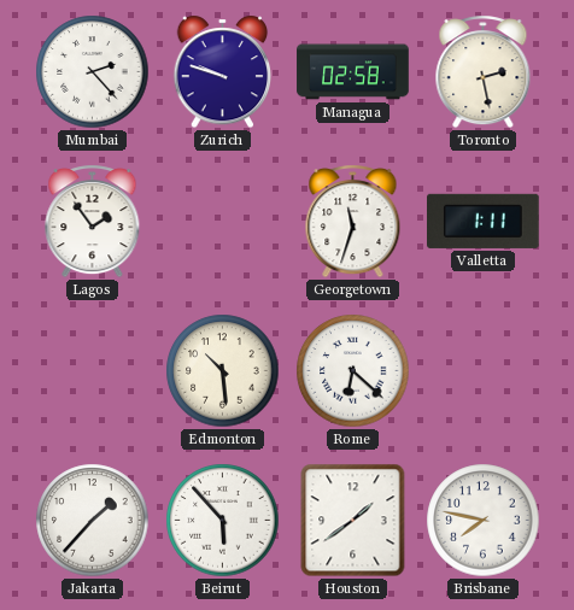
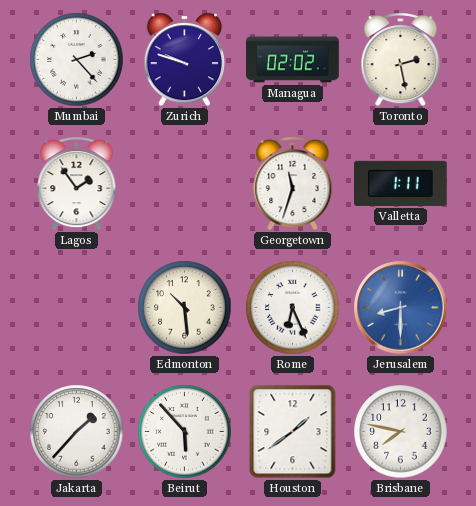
Managua: 02:58 -> 02:02
Rome: 6:22 -> 6:26
Jerusalem: none -> 8:30
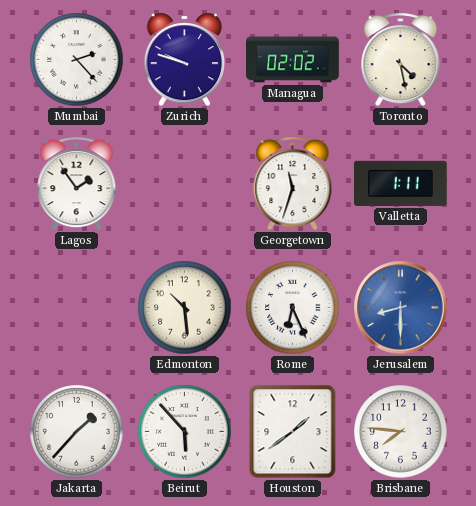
Toronto: 2:28 -> 4:28
Brisbane: 7:47 -> 7:46
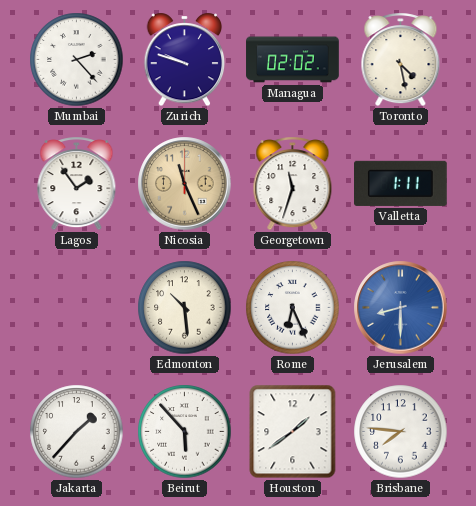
Nicosia: none -> 11:26
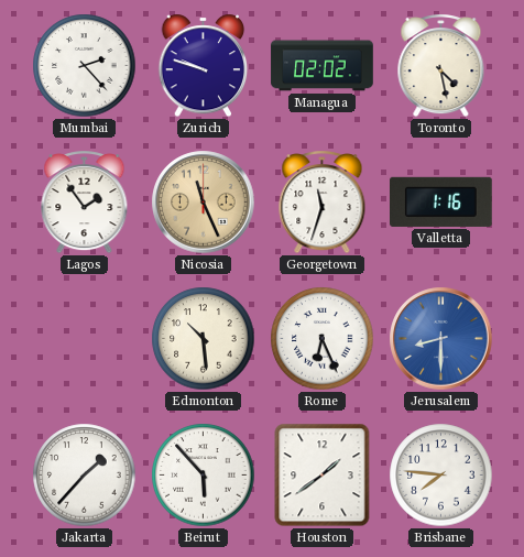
Valletta: 1:11 -> 1:16
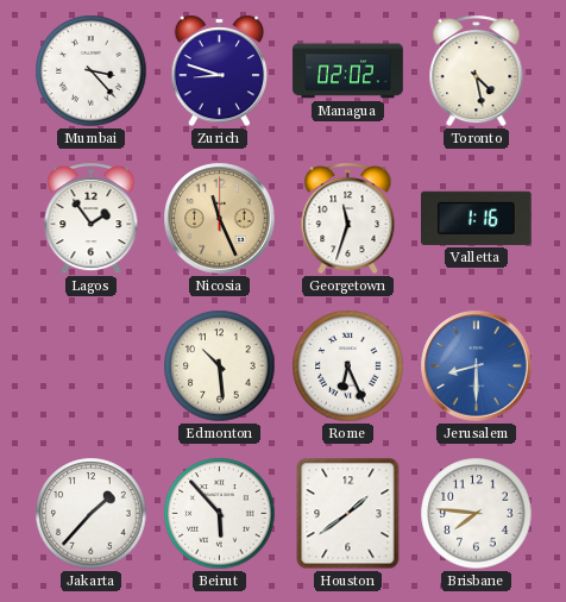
Mumbai: 2:23 -> 3:23
Zurich: 9:48 -> 8:48
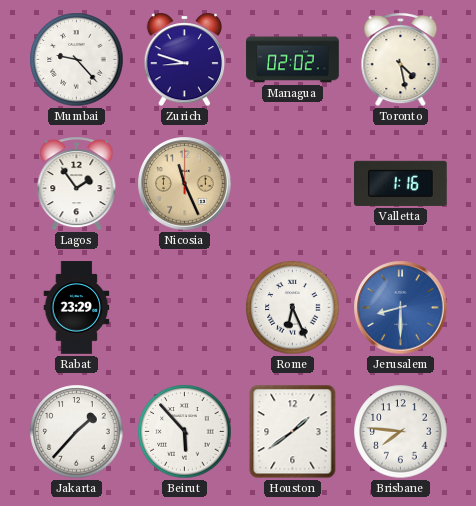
Mumbai: 3:23 -> 9:23
Georgetown: 11:33 -> none
Rabat: none -> 23:29
Edmonton: 10:29 -> none
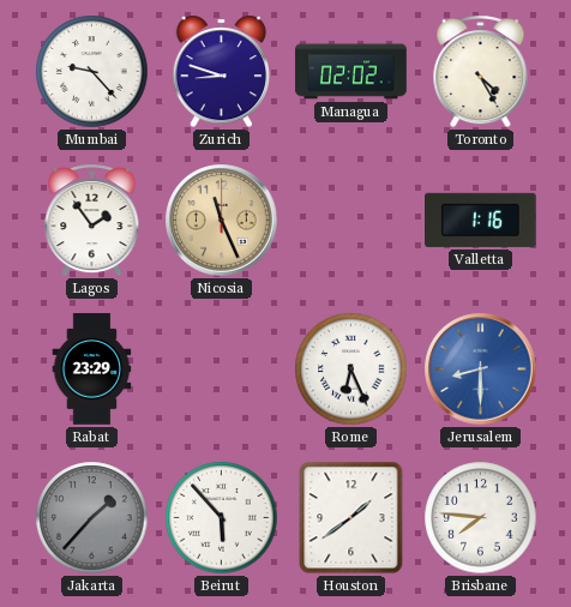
Toronto: 4:28 -> 4:25
Jakarta dial: white -> grey
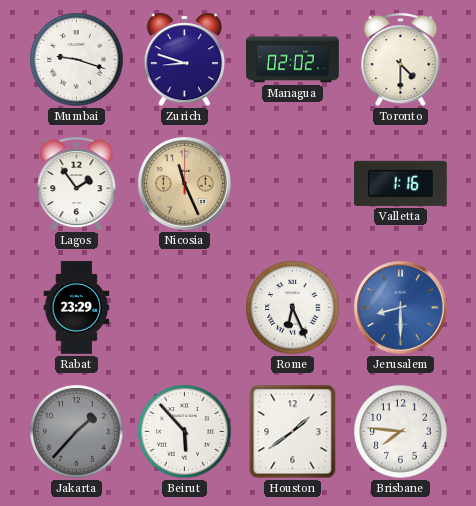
Mumbai: 9:23 -> 9:18
Toronto: 4:25 -> 4:30
